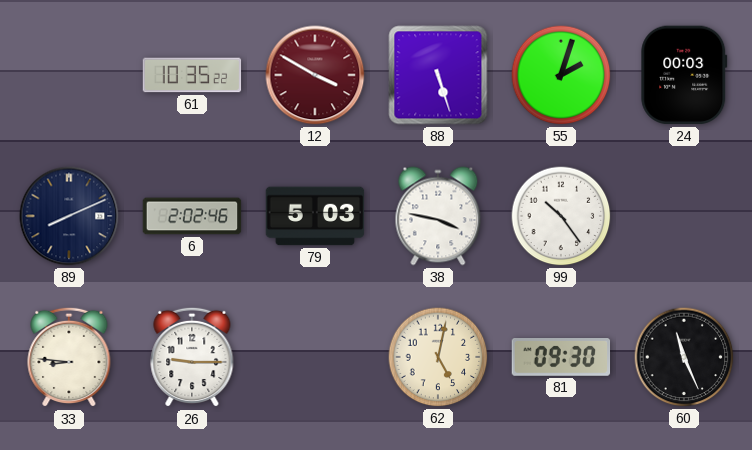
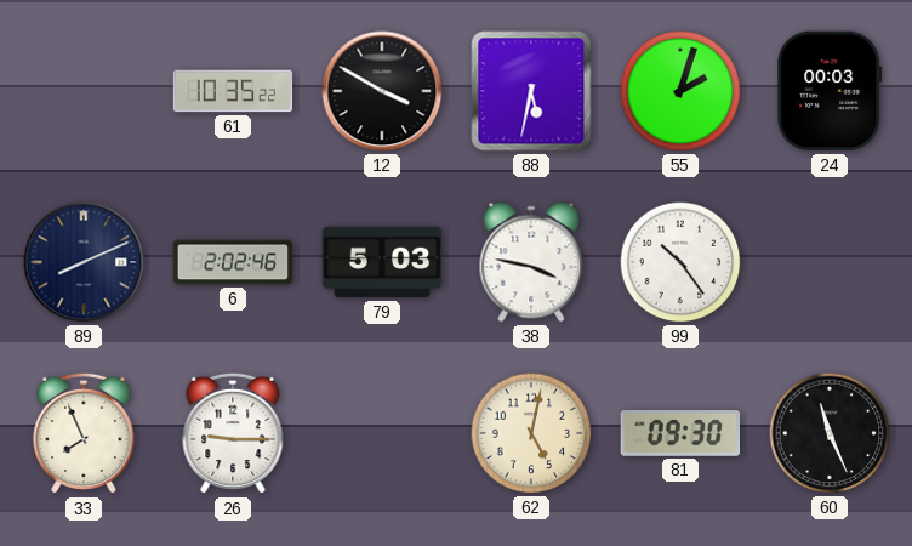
12 dial: burgundy -> black
88: 5:27 -> 5:32
33: 8:46 -> 7:56
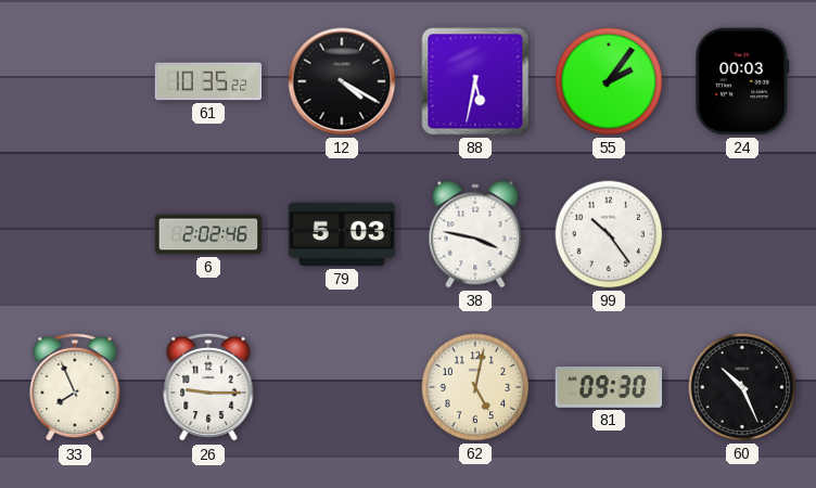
12: 3:50 -> 4:20
55: 2:03 -> 2:06
89: 8:11 -> none
60: 11:26 -> 10:26
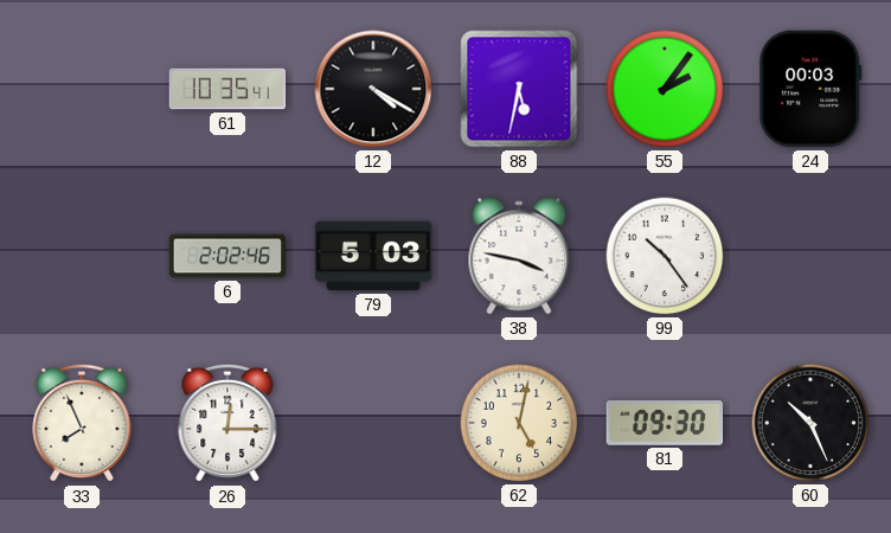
61: 10:35:22 -> 10:35:41
26: 9:15 -> 12:15
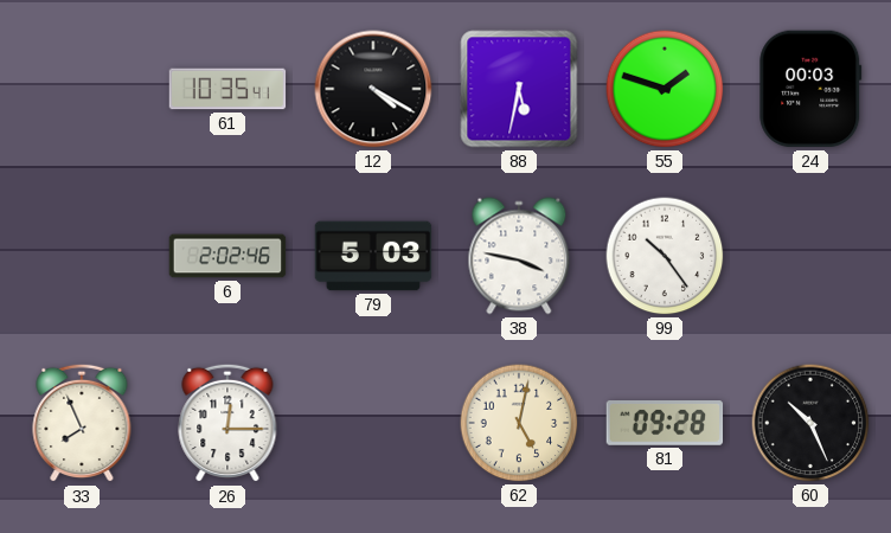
55: 2:06 -> 1:48
81: 09:30 -> 09:28
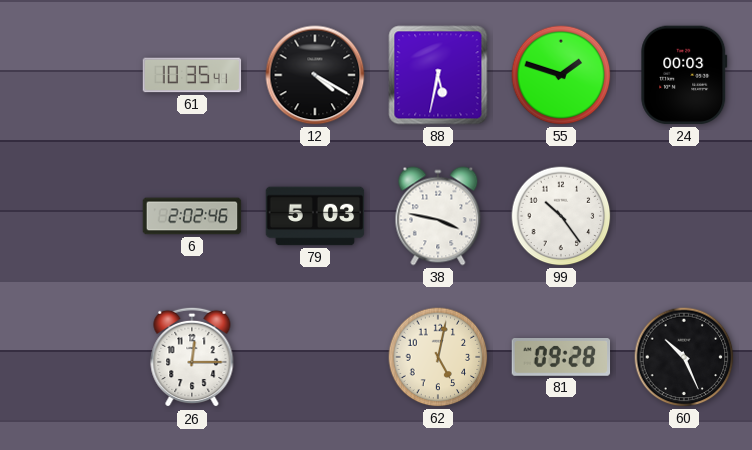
33: 7:56 -> none
